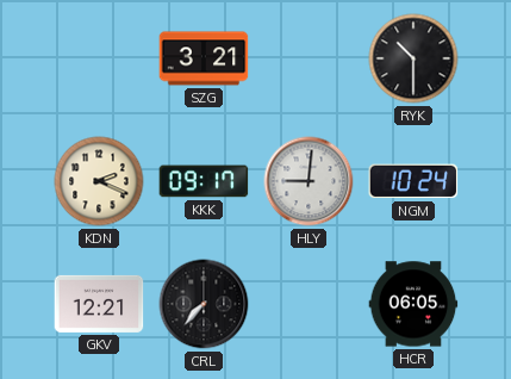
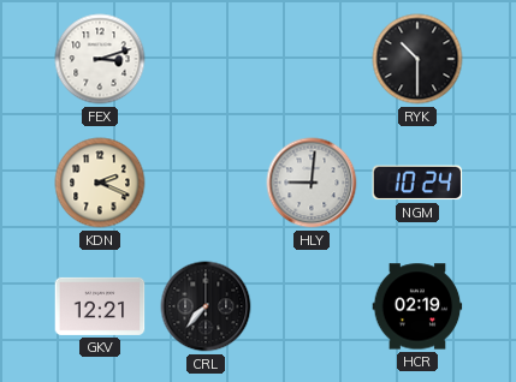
FEX: none -> 3:12
SZG: 3:21 -> none
KKK: 09:17 -> none
HCR: 06:05 -> 02:19
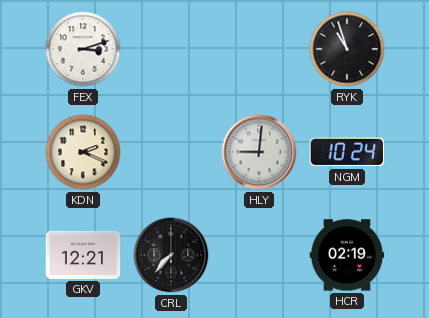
RYK: 10:30 -> 10:57
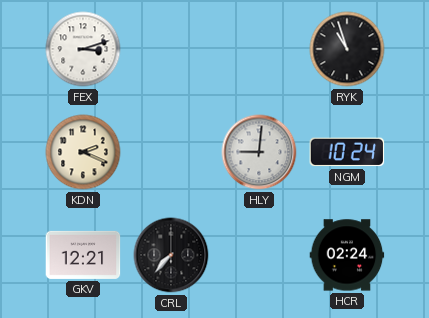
HCR: 02:19 -> 02:24
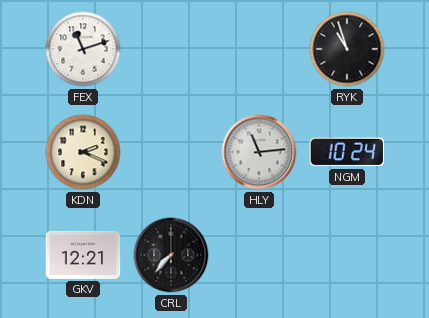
FEX: 3:12 -> 11:12
HLY: 9:01 -> 11:14
HCR: 02:24 -> none
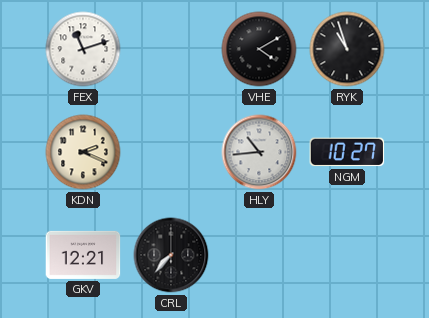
VHE: none -> 4:10
HLY: 11:14 -> 10:44
NGM: 10:24 -> 10:27
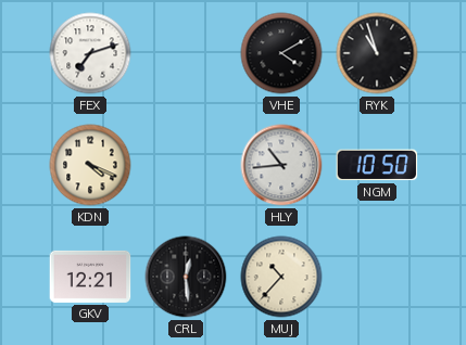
FEX: 11:12 -> 7:12
KDN: 2:19 -> 4:19
NGM: 10:27 -> 10:50
CRL: 7:37 -> 12:29
MUJ: none -> 10:37
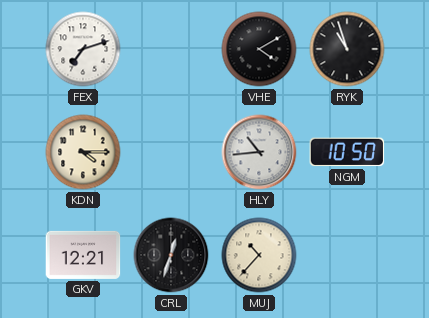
KDN: 4:19 -> 4:15
CRL: 12:29 -> 12:33
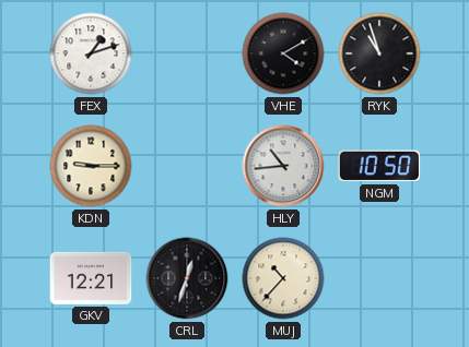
FEX: 7:12 -> 1:12
KDN: 4:15 -> 9:15
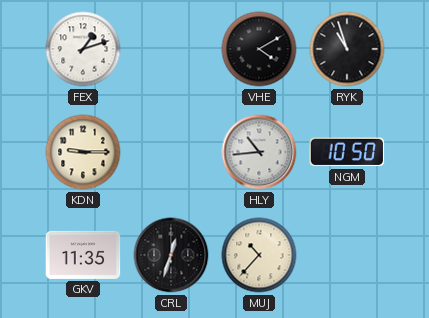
GKV: 12:21 -> 11:35
